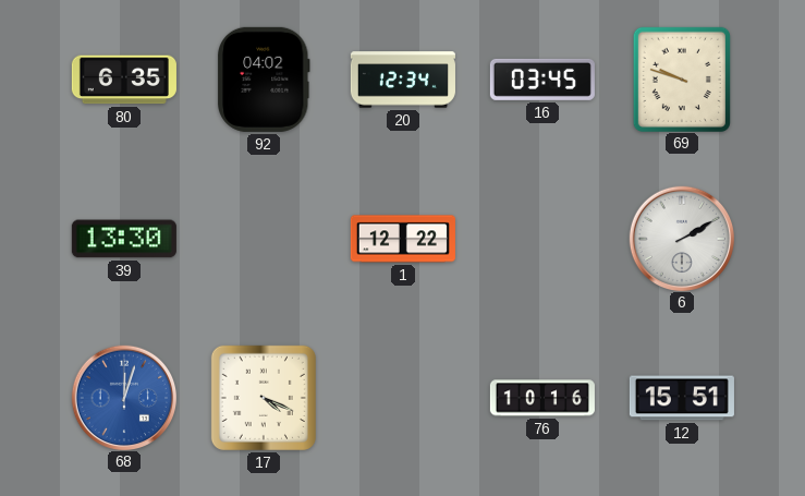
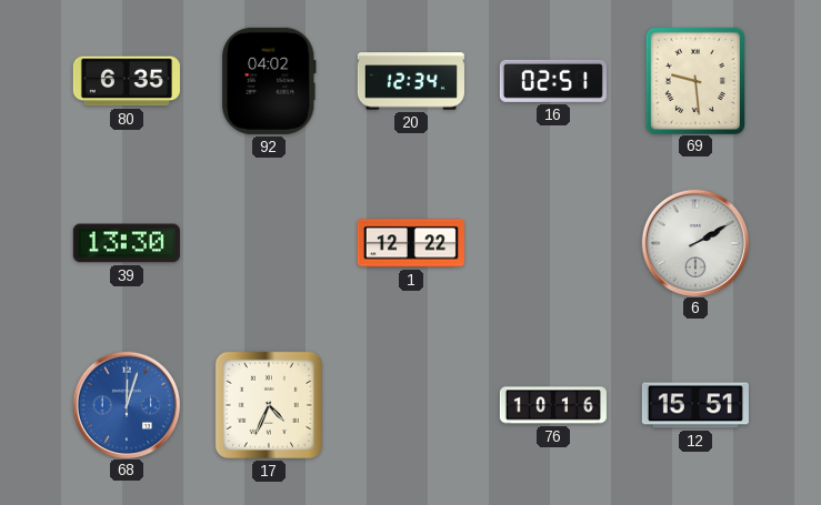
16: 03:45 -> 02:51
69: 9:48 -> 9:29
17: 4:19 -> 4:34
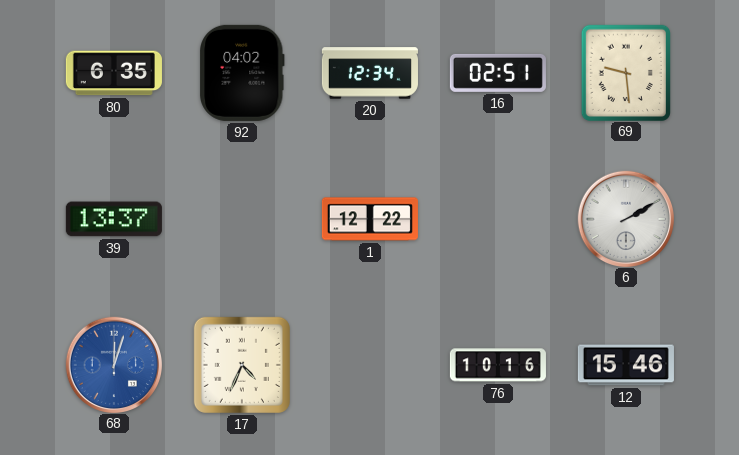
39: 13:30 -> 13:37
12: 15:51 -> 15:46
